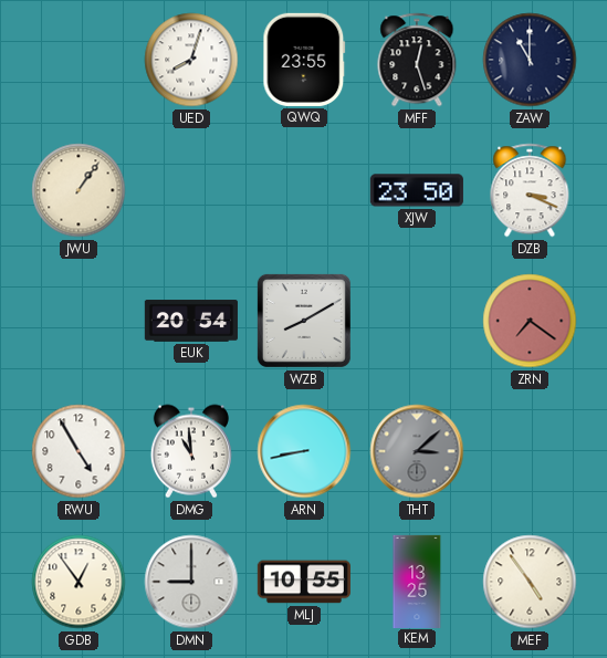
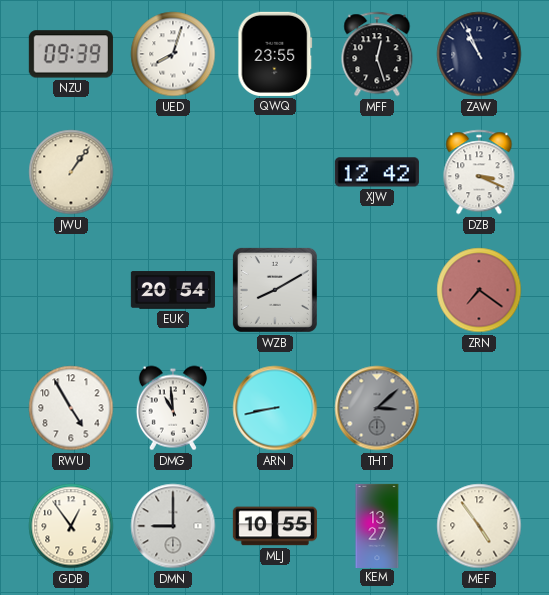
NZU: none -> 09:39
ZAW: 11:00 -> 10:56
XJW: 23:50 -> 12:42
KEM: 13:25 -> 13:27
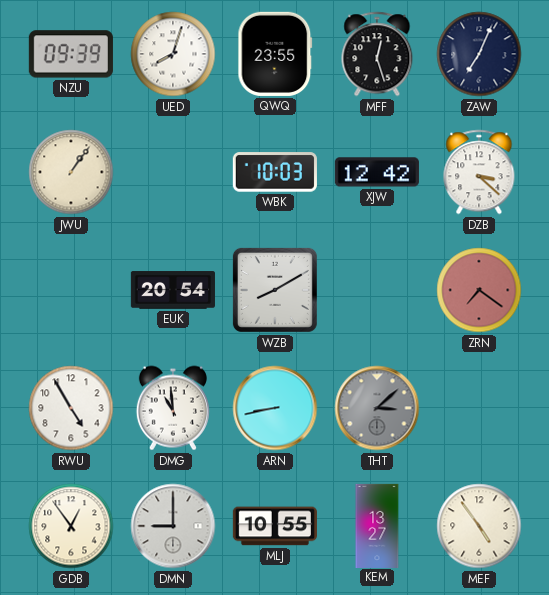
ZAW: 10:56 -> 7:04
WBK: none -> 10:03
DZB: 3:19 -> 3:22
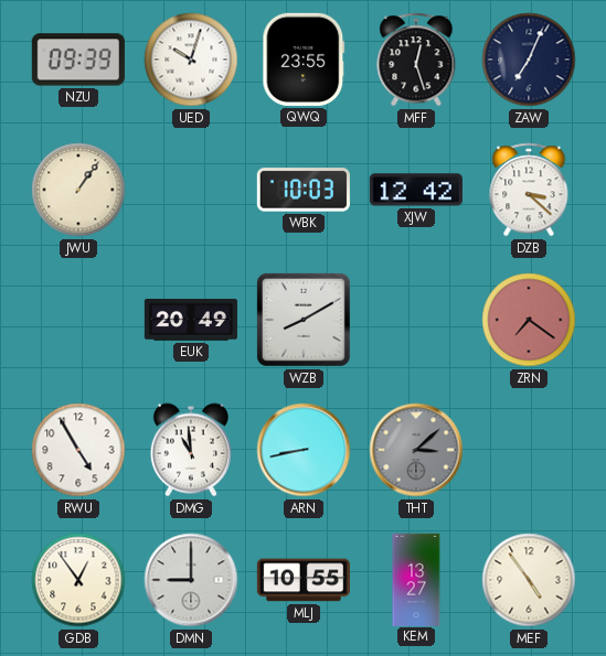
UED: 8:03 -> 10:03
EUK: 20:54 -> 20:49
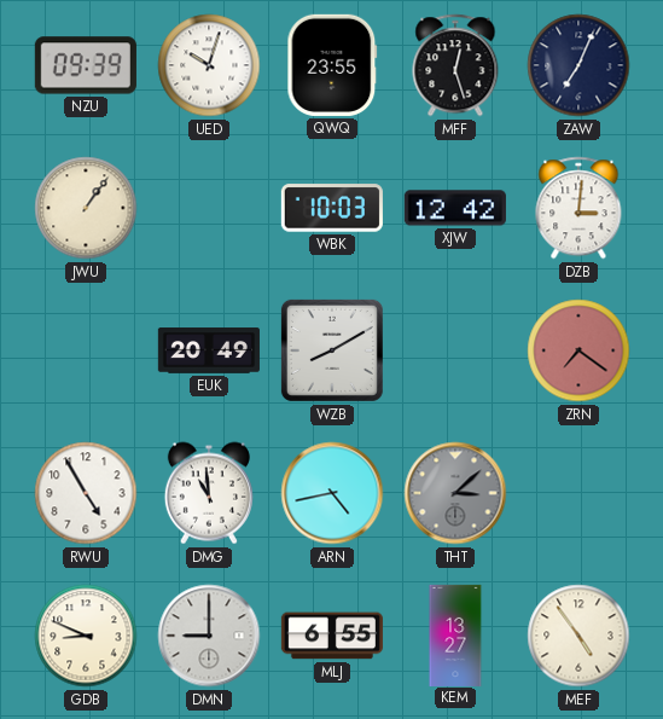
DZB: 3:22 -> 3:01
ARN: 8:43 -> 4:43
GDB: 12:54 -> 8:49
MLJ: 10:55 -> 6:55
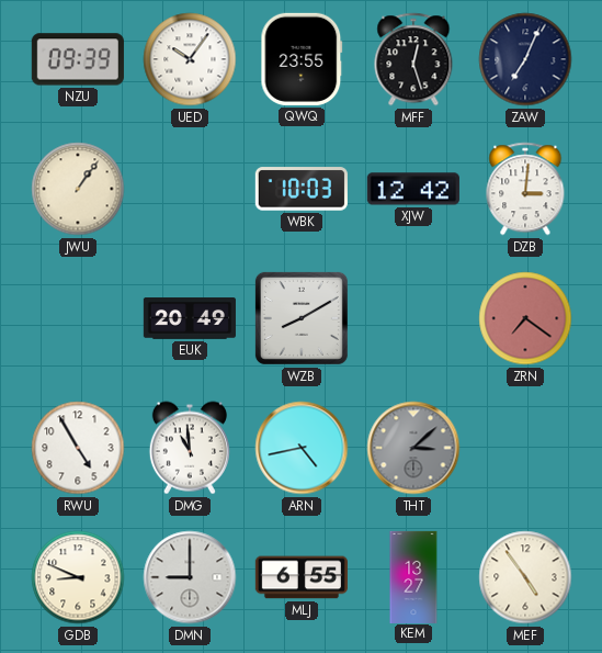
UED: 10:03 -> 10:06
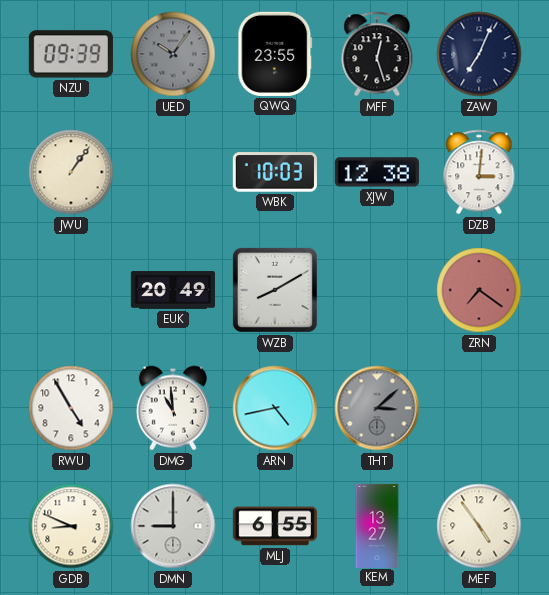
UED dial: white -> grey
XJW: 12:42 -> 12:38
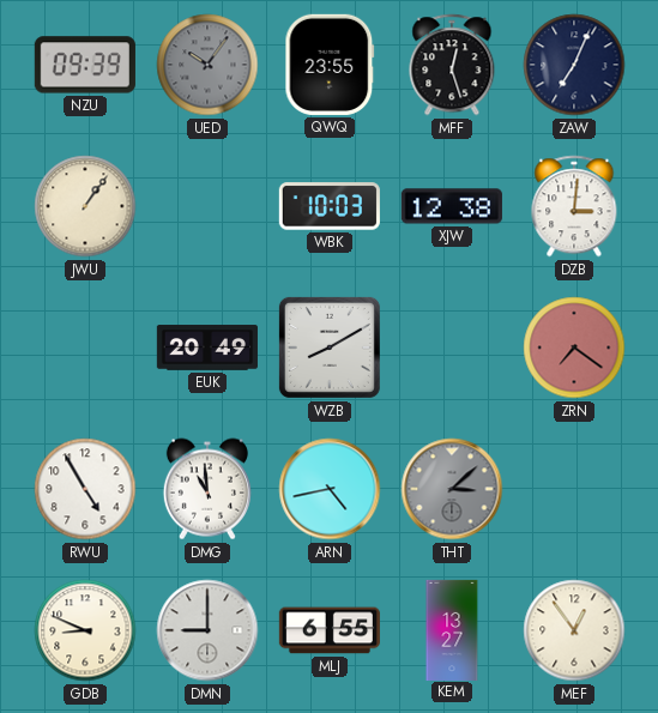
MEF: 4:54 -> 12:54
